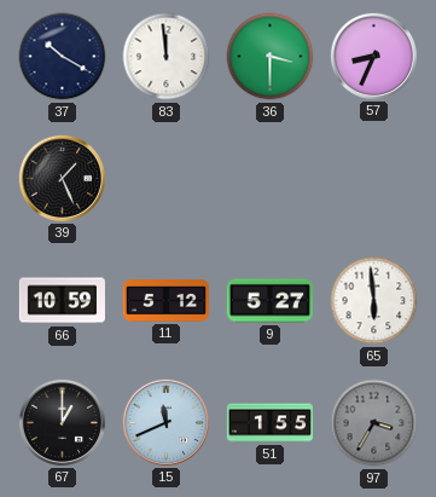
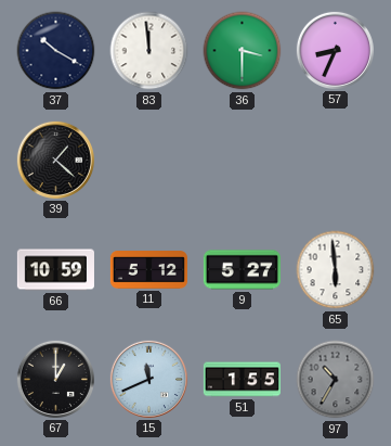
39: 1:26 -> 1:22
97: 3:35 -> 10:35
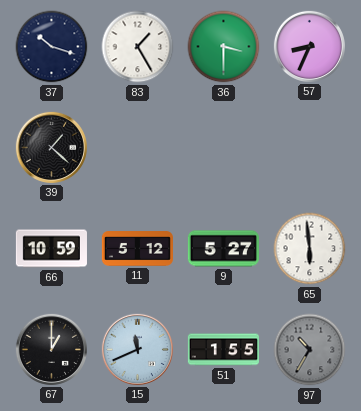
37: 10:20 -> 10:18
83: 11:59 -> 1:25
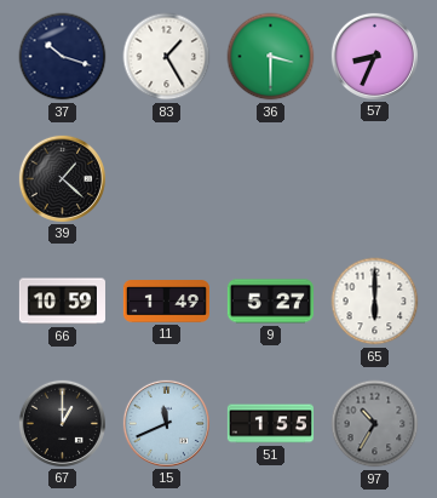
11: 5:12 -> 1:49
65: 5:59 -> 6:00
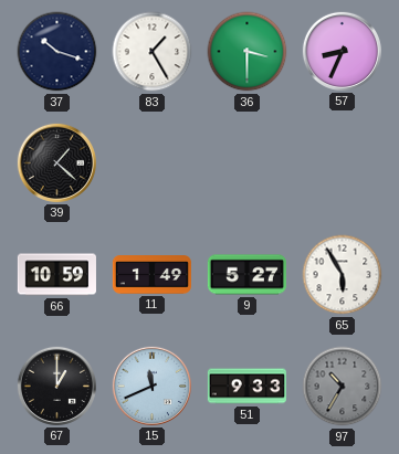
65: 6:00 -> 5:55
51: 1:55 -> 9:33
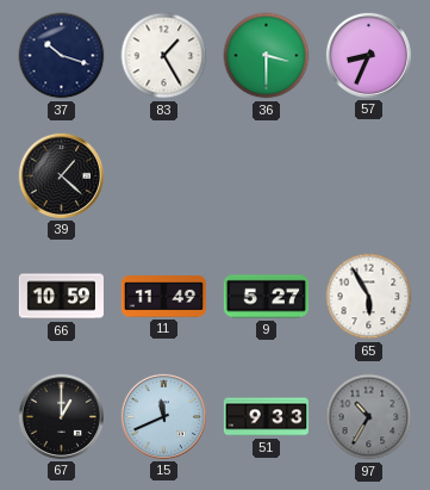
11: 1:49 -> 11:49
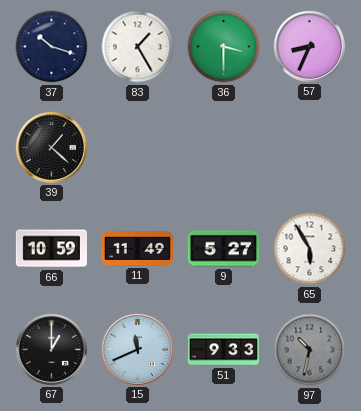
97: 10:35 -> 10:32
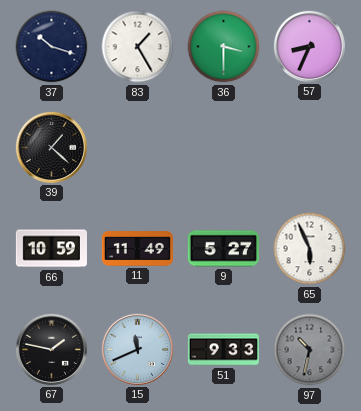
65: 5:55 -> 5:56
67: 1:00 -> 1:47
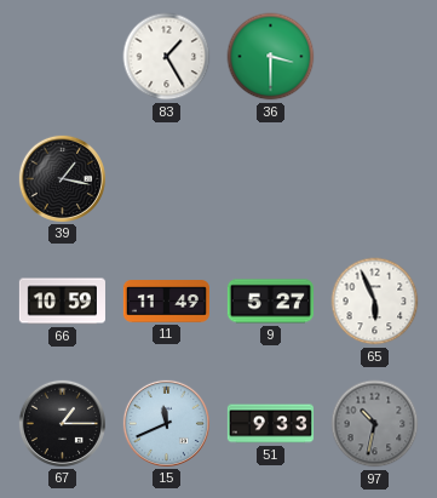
37: 10:18 -> none
57: 8:34 -> none
39: 1:22 -> 1:17
67: 1:47 -> 1:15
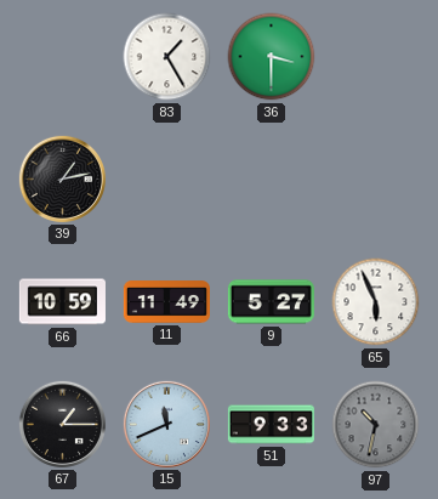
39: 1:17 -> 1:13
